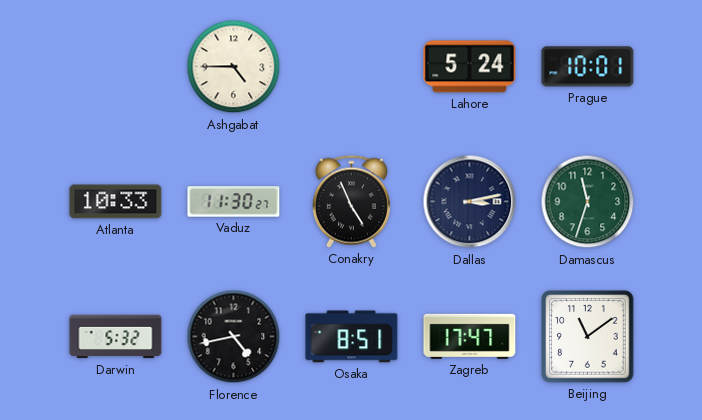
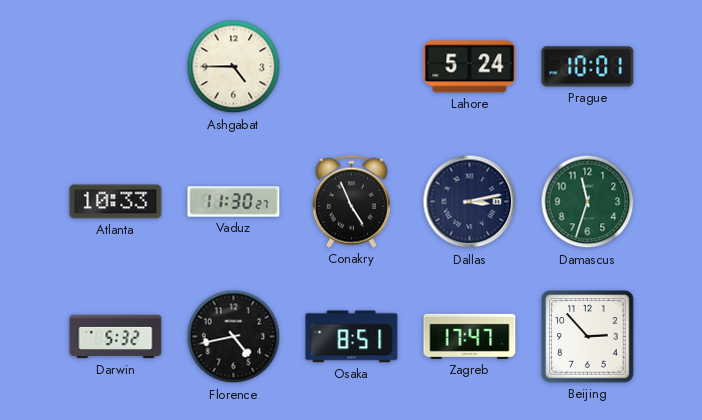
Beijing: 11:09 -> 2:53
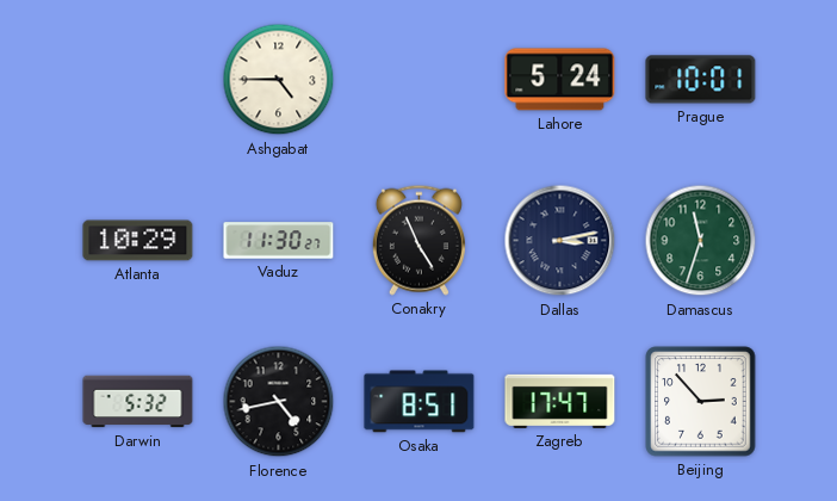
Atlanta: 10:33 -> 10:29
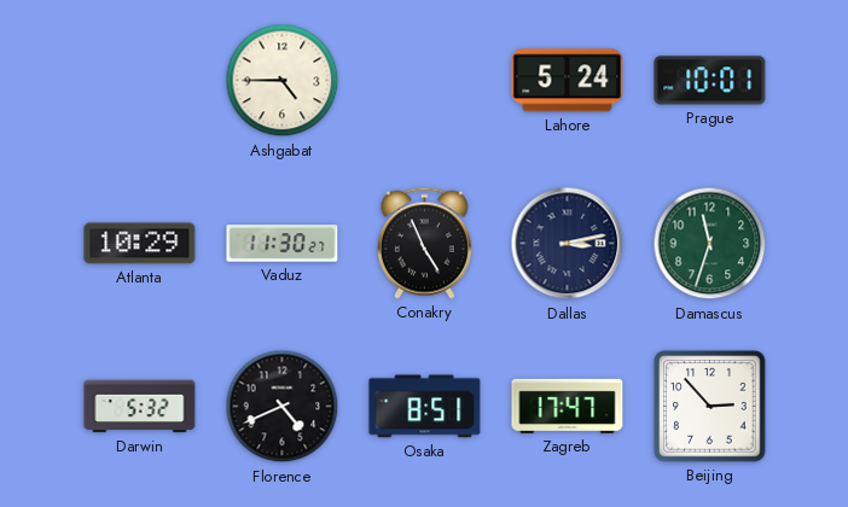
Florence: 4:43 -> 4:41
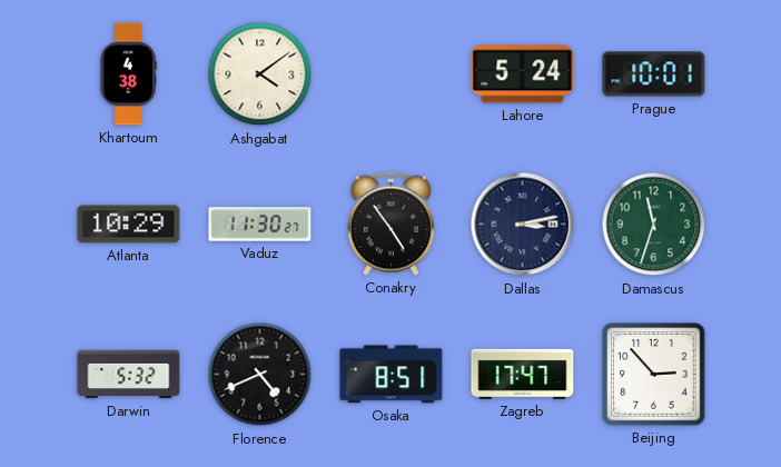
Khartoum: none -> 4:38
Ashgabat: 4:45 -> 4:09
Conakry: 4:56 -> 4:54
